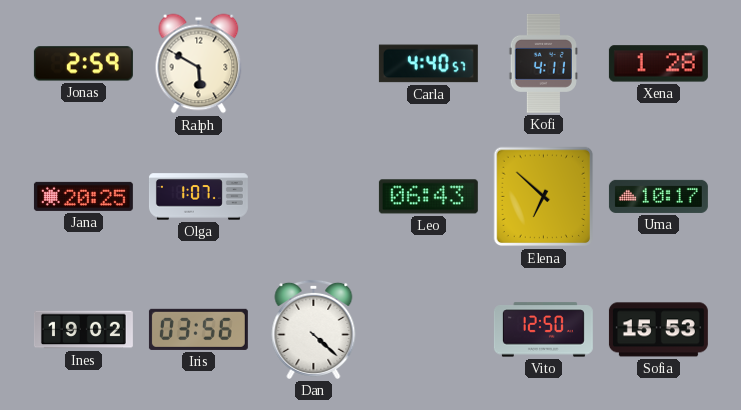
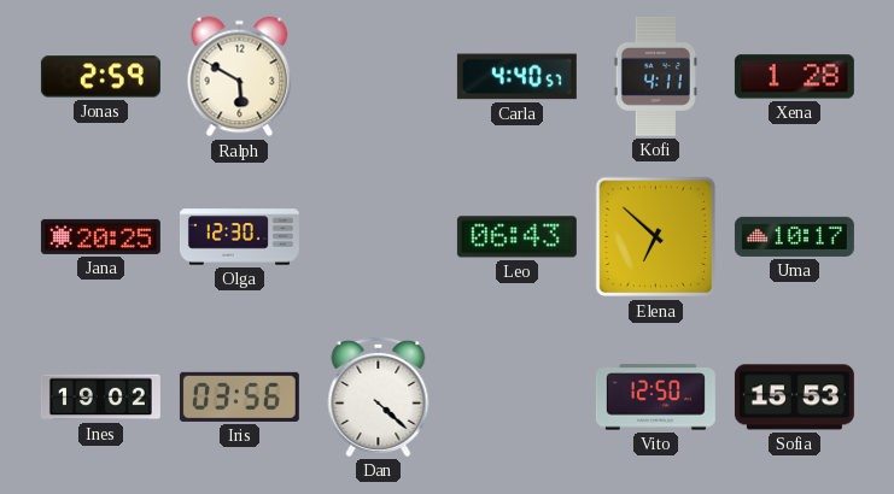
Olga: 1:07 -> 12:30
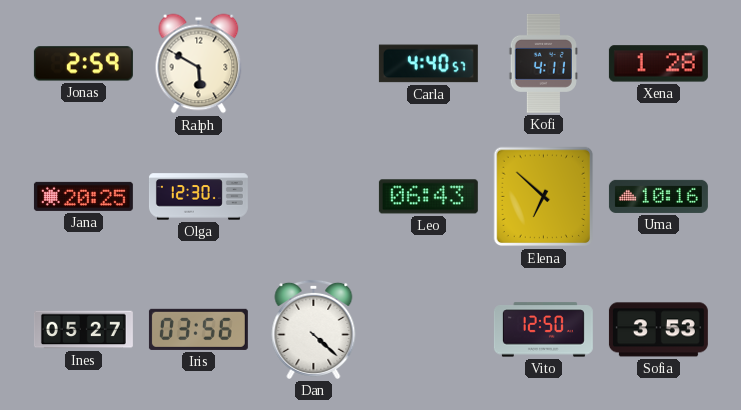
Uma: 10:17 -> 10:16
Ines: 19:02 -> 05:27
Sofia: 15:53 -> 3:53
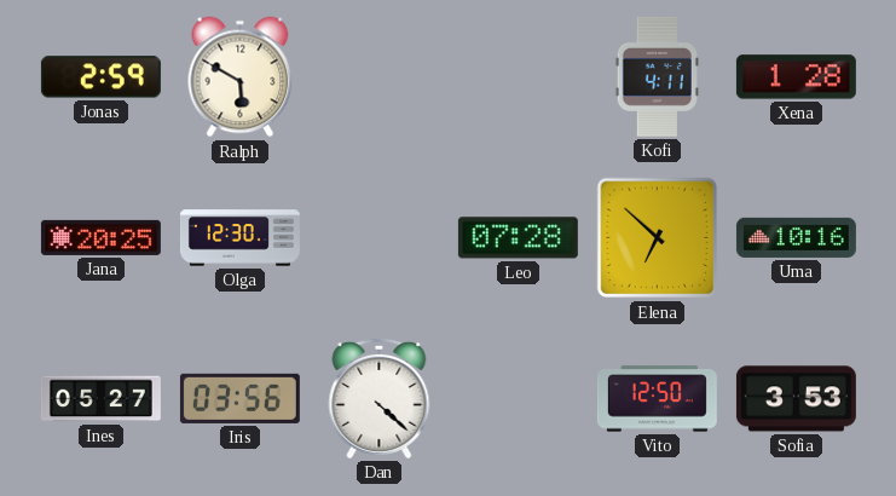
Carla: 4:40 -> none
Leo: 06:43 -> 07:28
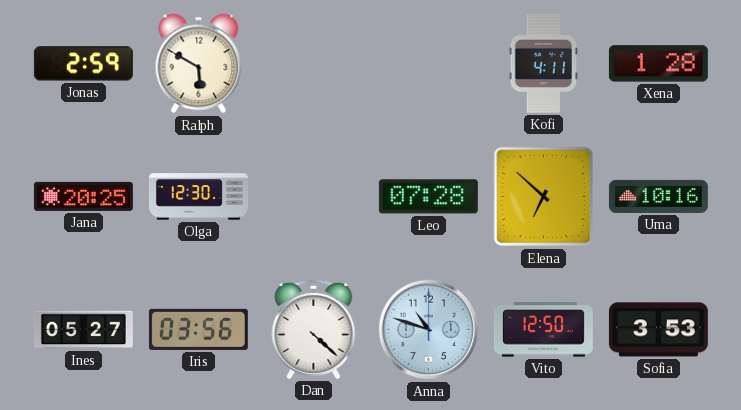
Anna: none -> 10:48
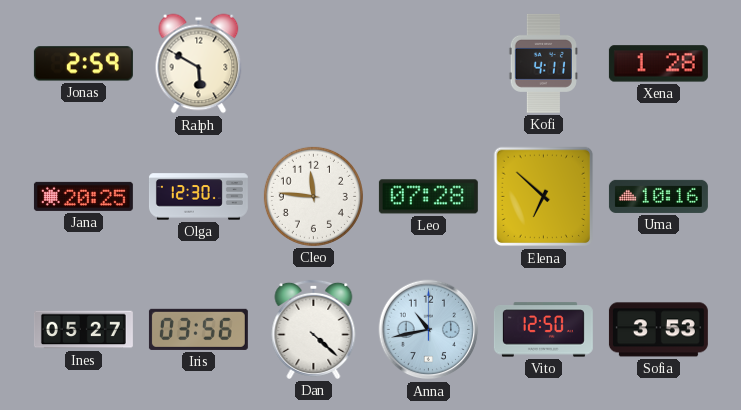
Cleo: none -> 11:46
Anna: 10:48 -> 10:43
